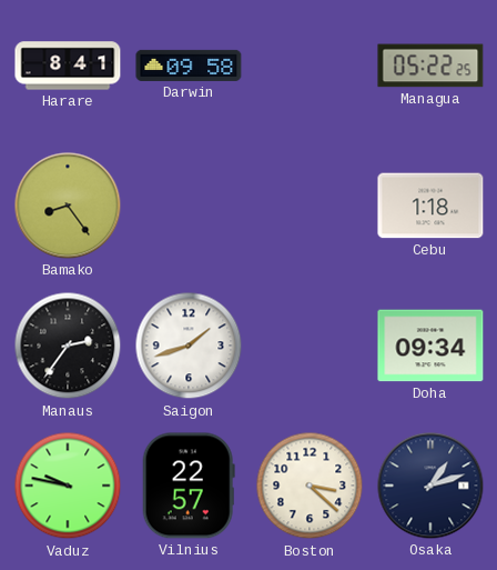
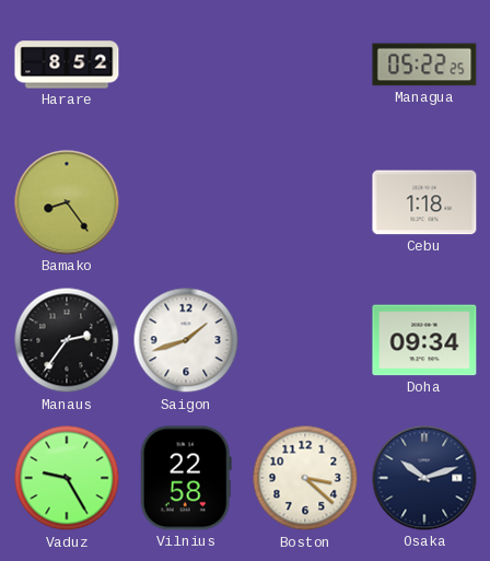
Harare: 8:41 -> 8:52
Darwin: 09:58 -> none
Vaduz: 9:47 -> 9:25
Vilnius: 22:57 -> 22:58
Osaka: 1:12 -> 10:12
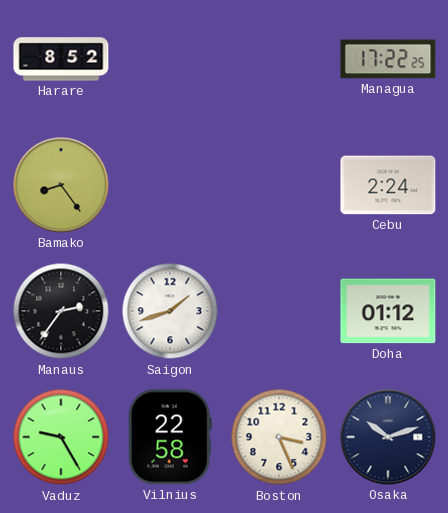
Managua: 05:22 -> 17:22
Cebu: 1:18 -> 2:24
Doha: 09:34 -> 01:12
Boston: 3:22 -> 3:26
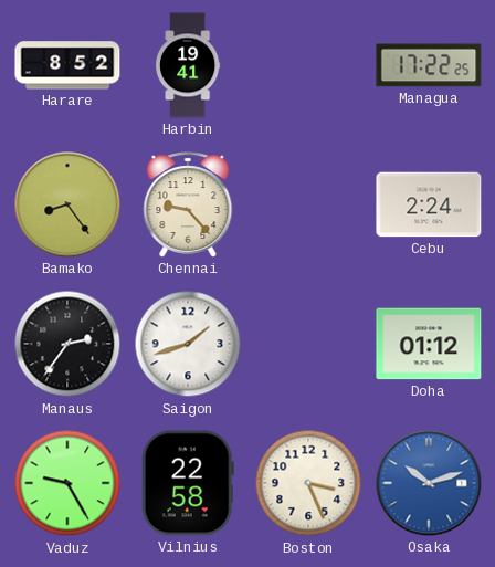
Harbin: none -> 19:41
Chennai: none -> 9:23
Osaka dial: navy -> blue
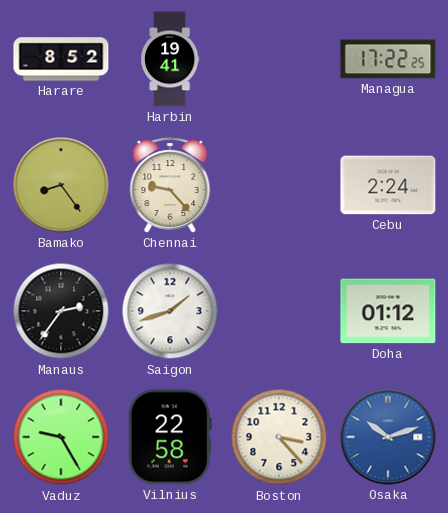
Boston: 3:26 -> 3:23
